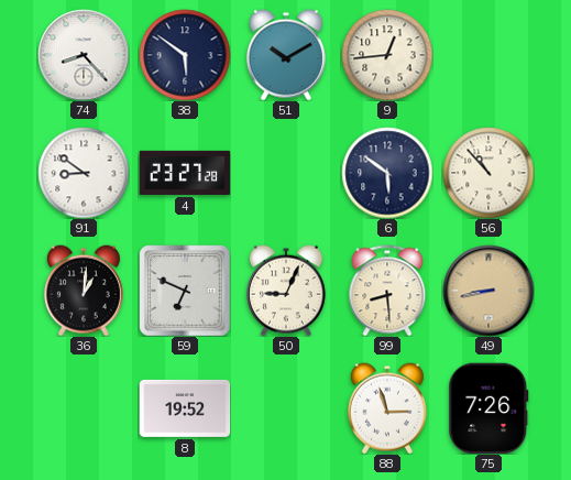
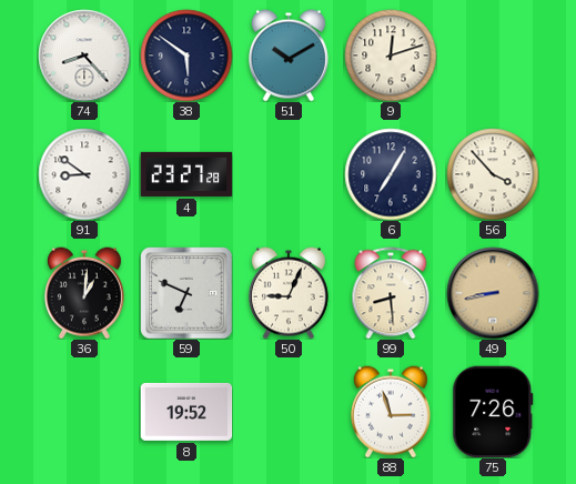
9: 12:44 -> 12:12
6: 5:51 -> 7:05
56: 10:53 -> 3:53
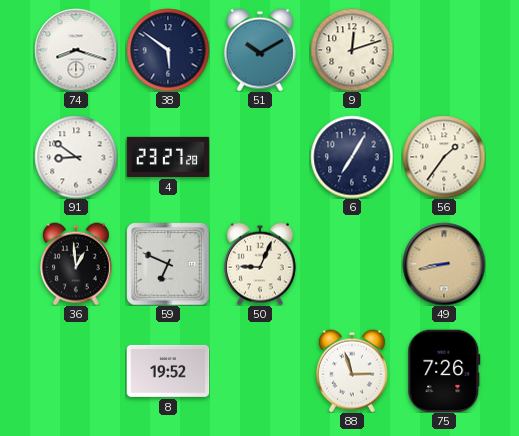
74: 8:23 -> 8:18
56: 3:53 -> 1:36
36: 1:01 -> 12:59
99: 8:29 -> none
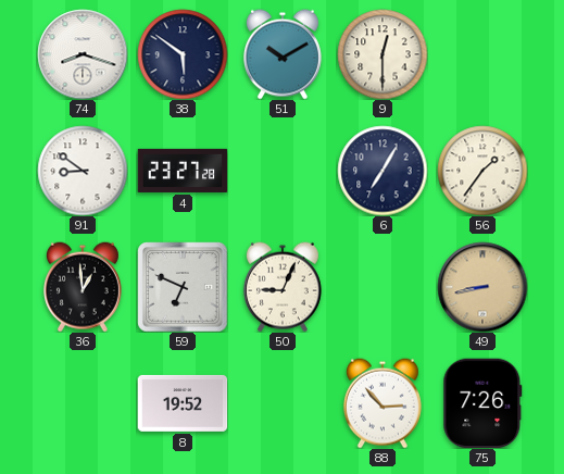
9: 12:12 -> 12:30
88: 2:57 -> 2:53
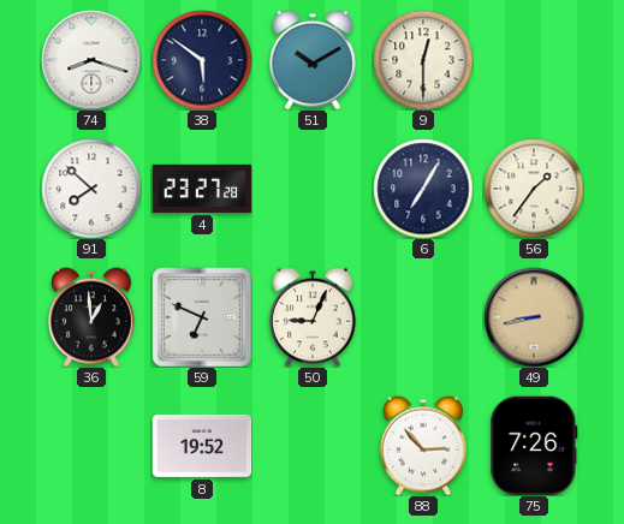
91: 8:51 -> 7:52
